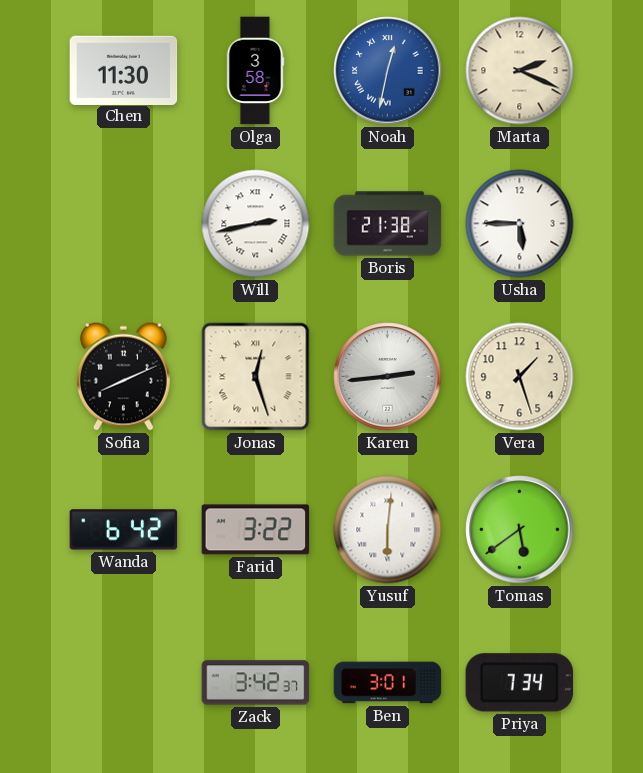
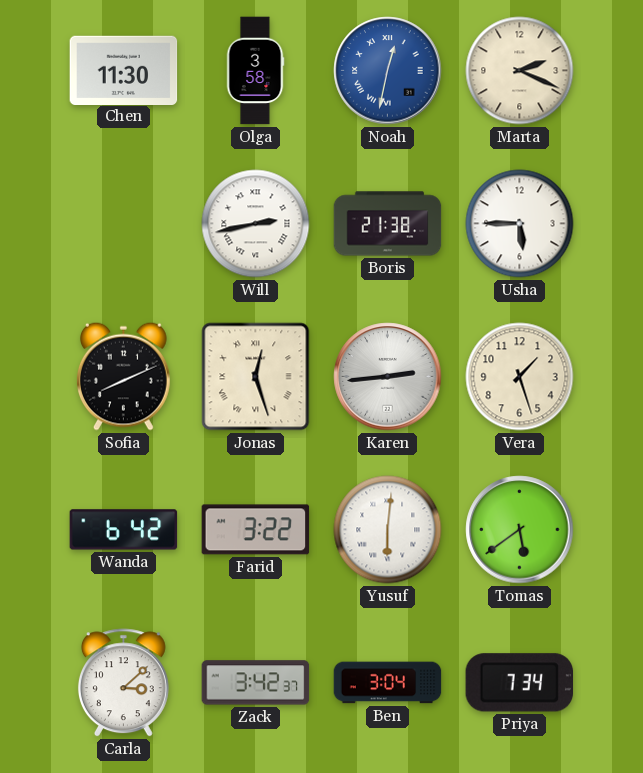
Carla: none -> 3:08
Ben: 3:01 -> 3:04
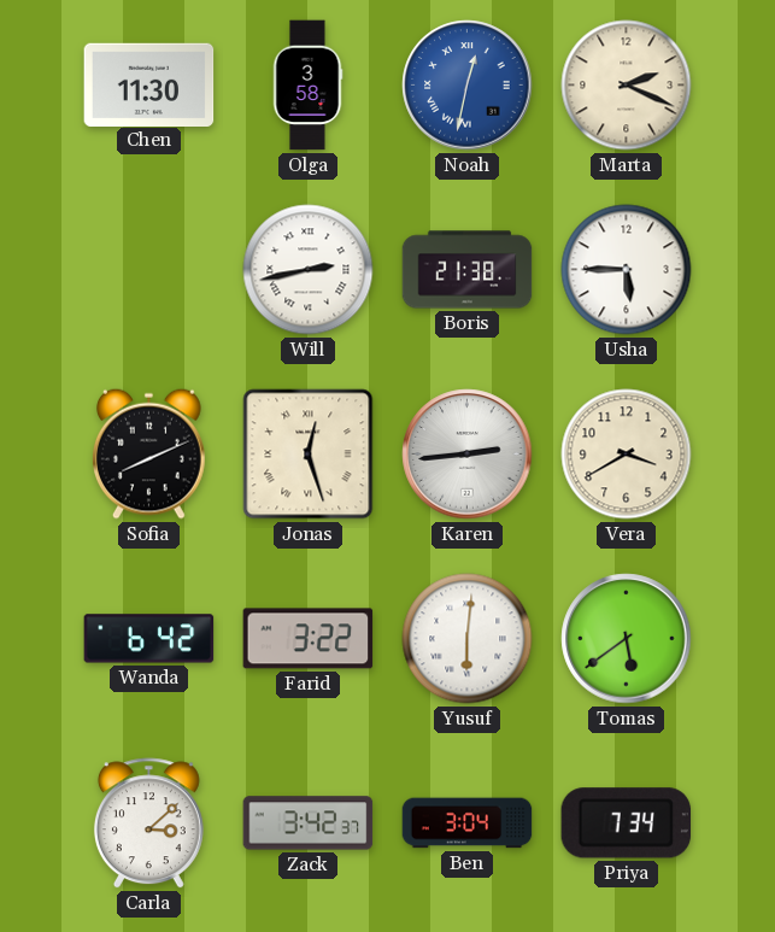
Vera: 1:27 -> 3:40
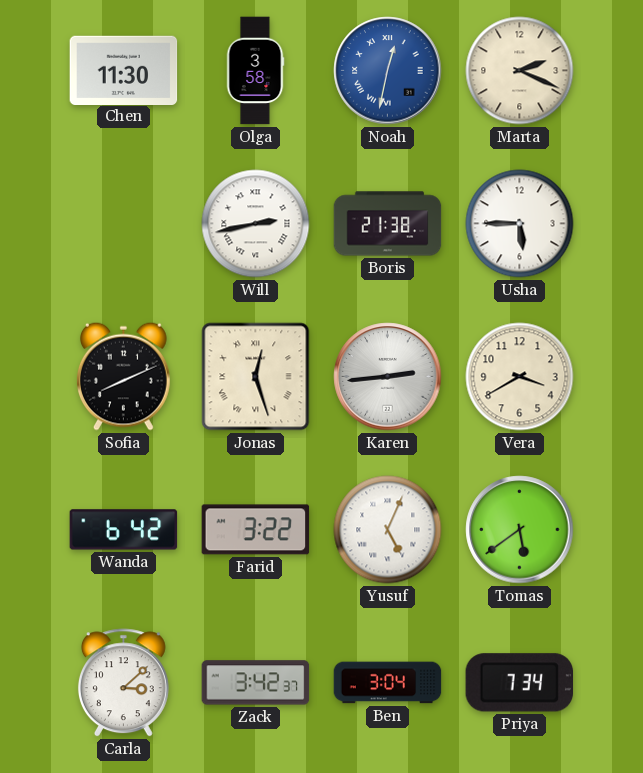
Yusuf: 6:01 -> 5:04
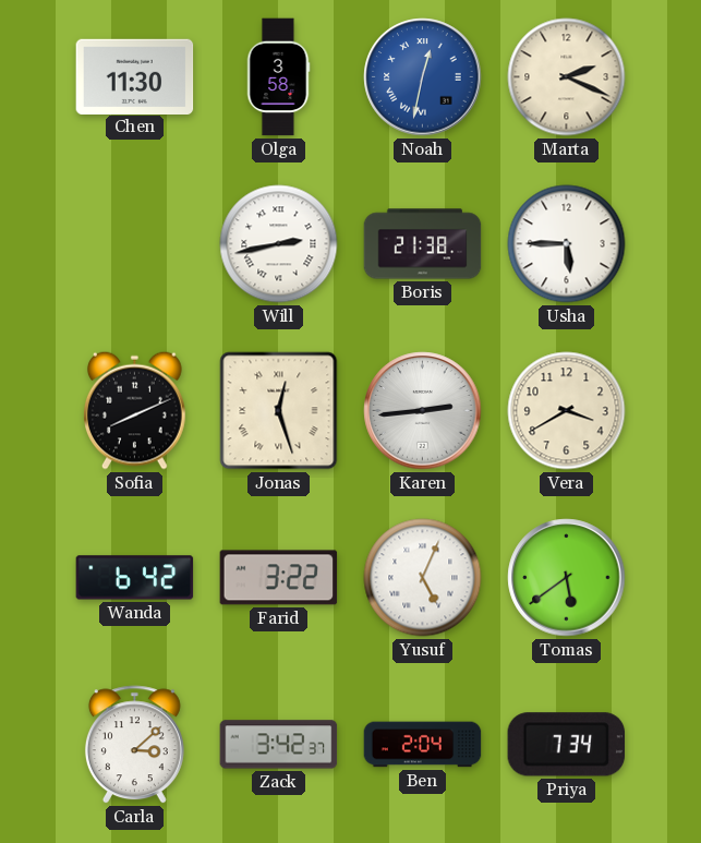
Ben: 3:04 -> 2:04
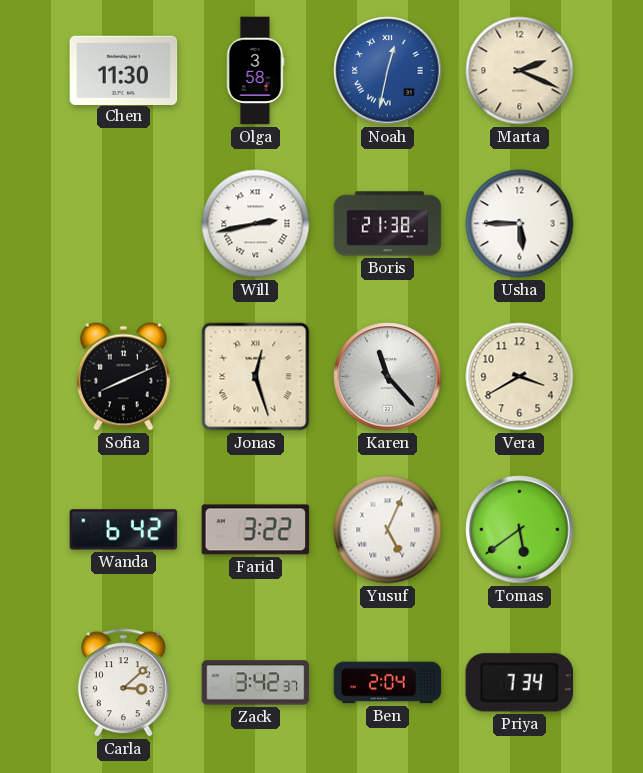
Karen: 2:44 -> 11:23
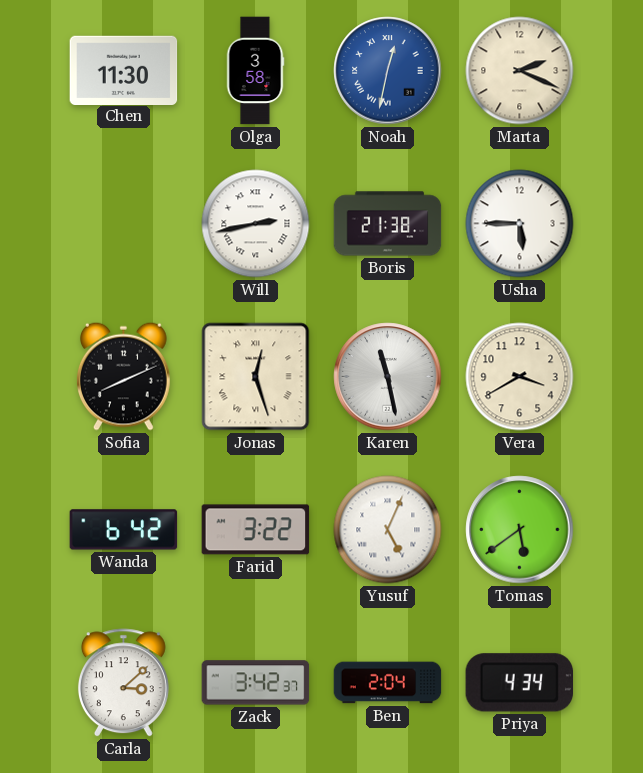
Karen: 11:23 -> 11:28
Priya: 7:34 -> 4:34
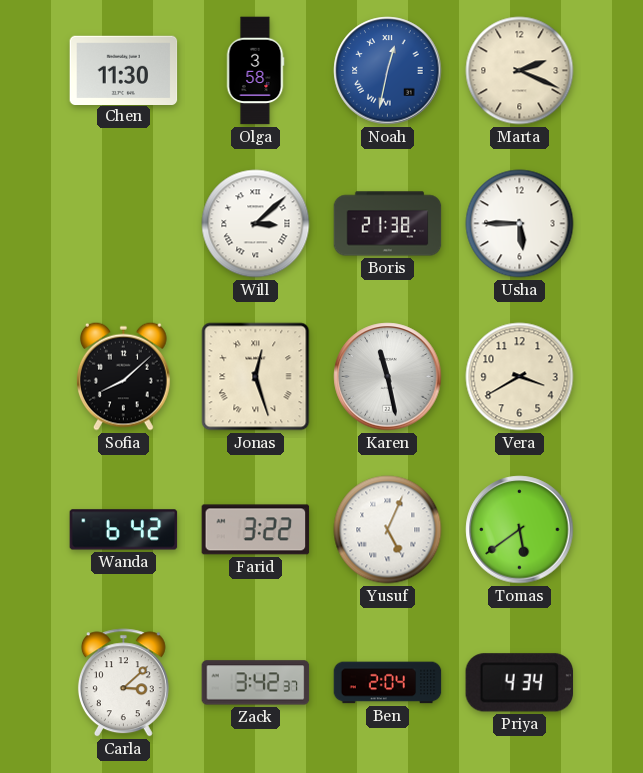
Will: 2:43 -> 3:08
Sofia: 8:11 -> 8:08
